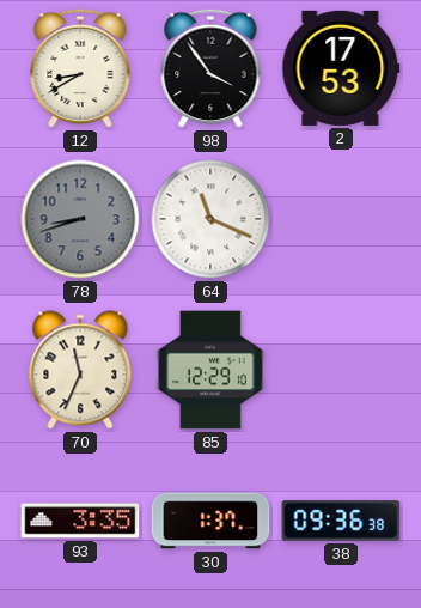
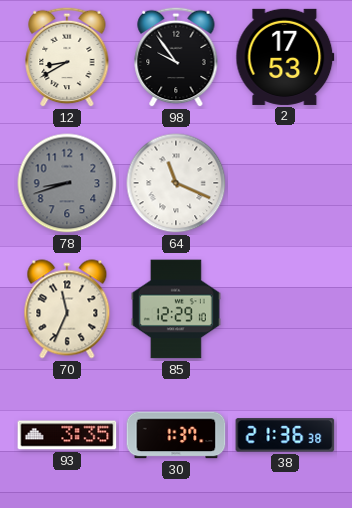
98: 3:54 -> 9:54
38: 09:36 -> 21:36
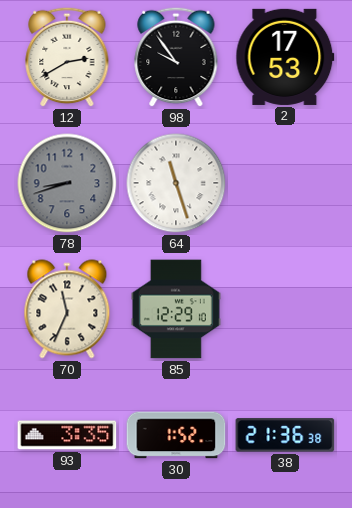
12: 8:40 -> 2:40
64: 11:19 -> 11:27
30: 1:37 -> 1:52
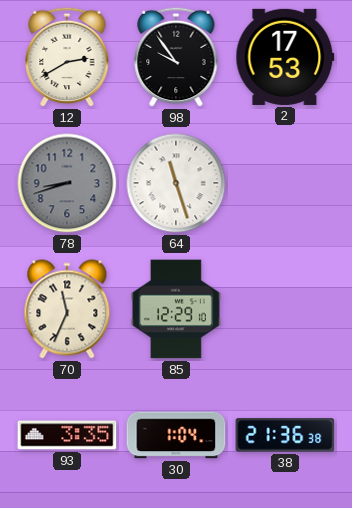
30: 1:52 -> 1:04
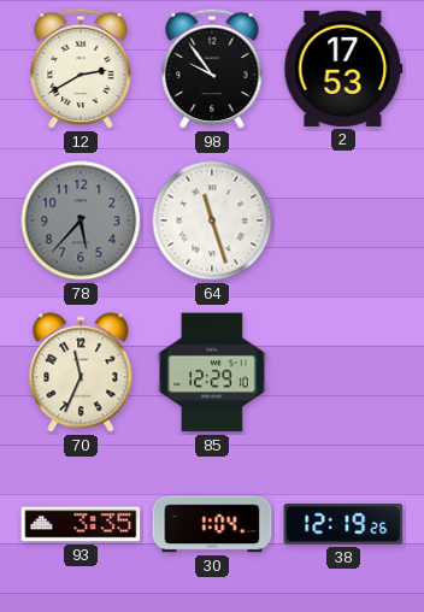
78: 8:42 -> 5:37
38: 21:36 -> 12:19
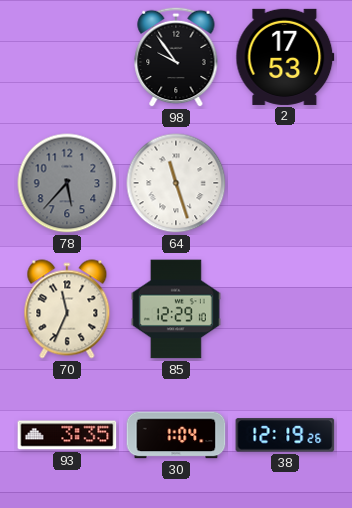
12: 2:40 -> none
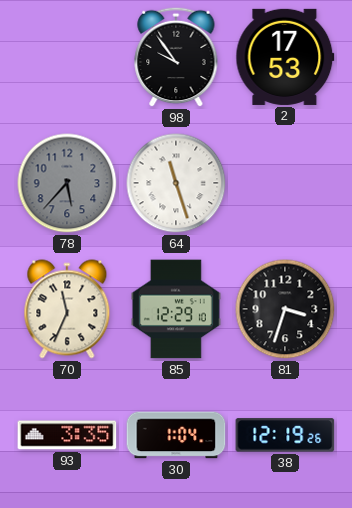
81: none -> 3:33
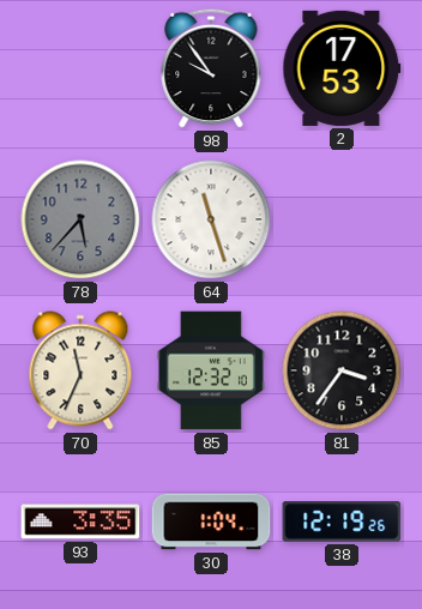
85: 12:29 -> 12:32
81: 3:33 -> 3:36
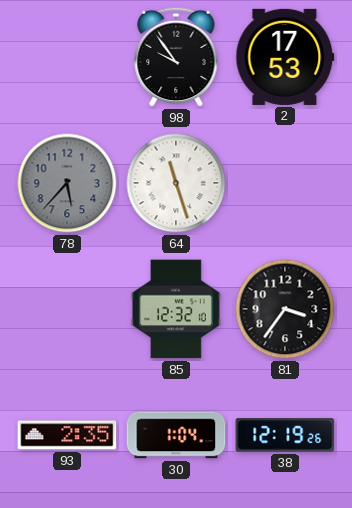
70: 11:34 -> none
93: 3:35 -> 2:35
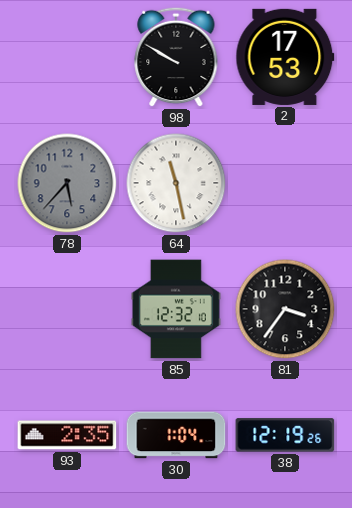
98: 9:54 -> 9:50
64: 11:27 -> 11:28
